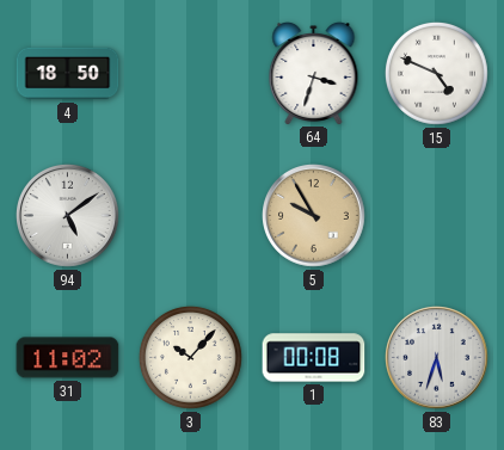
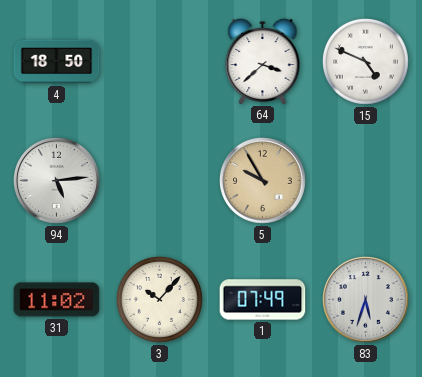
64: 3:33 -> 3:38
94: 5:09 -> 5:14
1: 00:08 -> 07:49
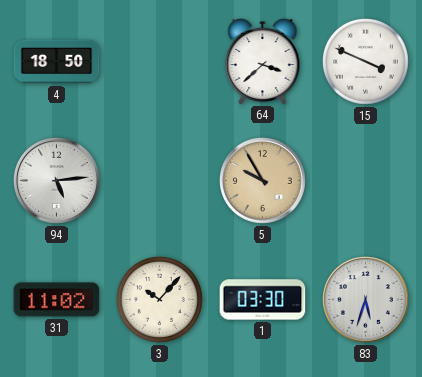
15: 4:49 -> 3:49
1: 07:49 -> 03:30
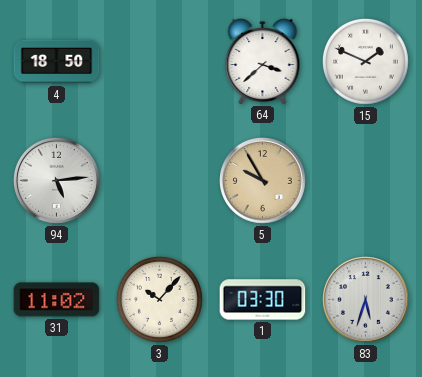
15: 3:49 -> 1:49
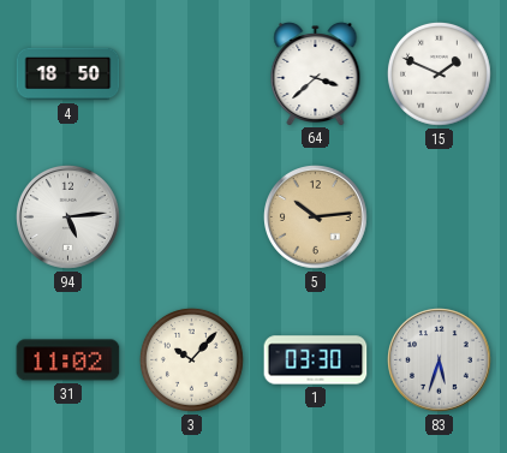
5: 9:55 -> 10:14
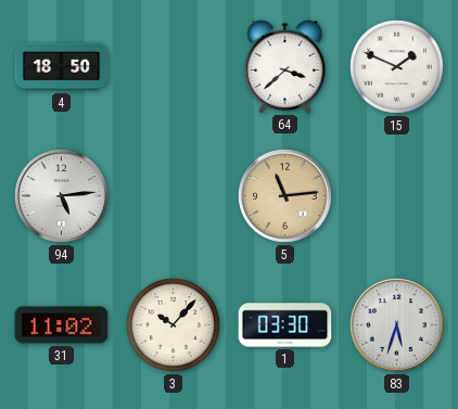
5: 10:14 -> 11:14
